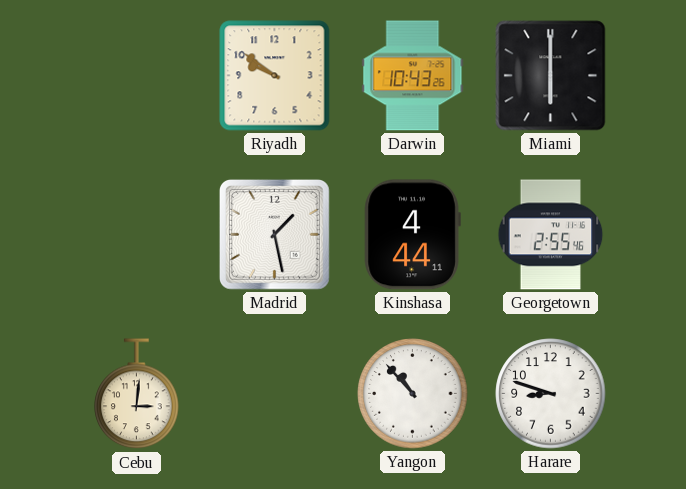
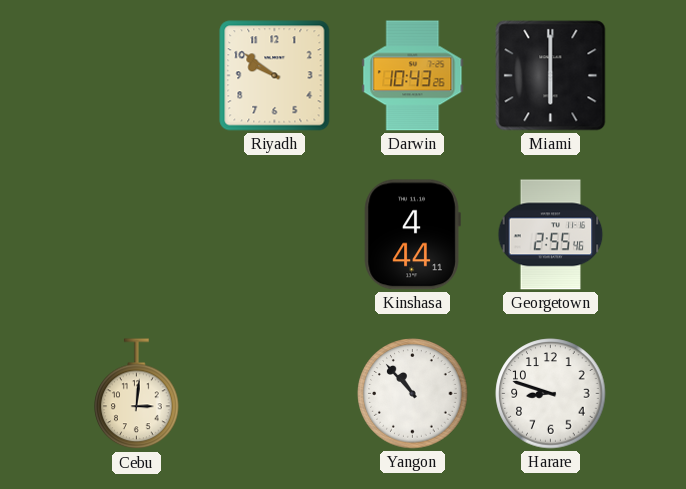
Madrid: 1:28 -> none
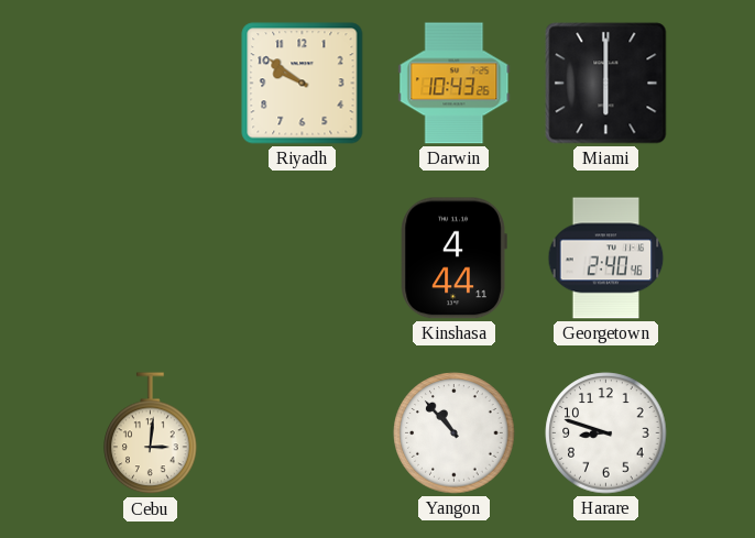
Georgetown: 2:55 -> 2:40
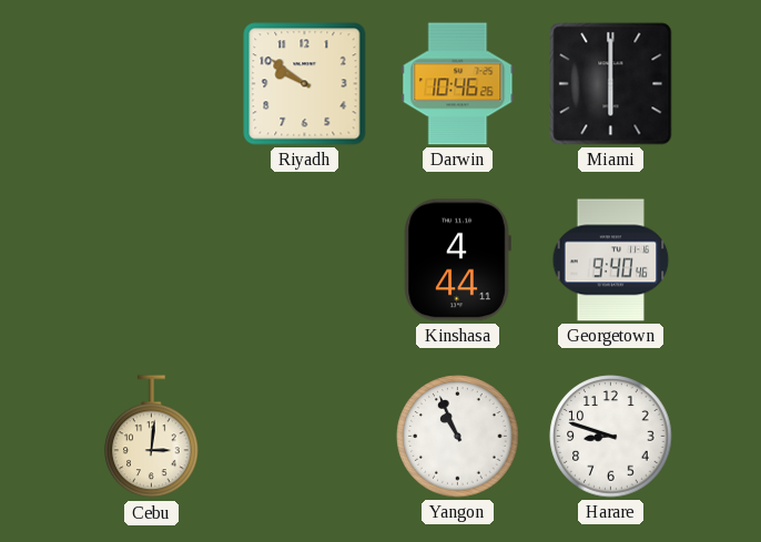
Darwin: 10:43 -> 10:46
Georgetown: 2:40 -> 9:40
Yangon: 10:53 -> 10:56
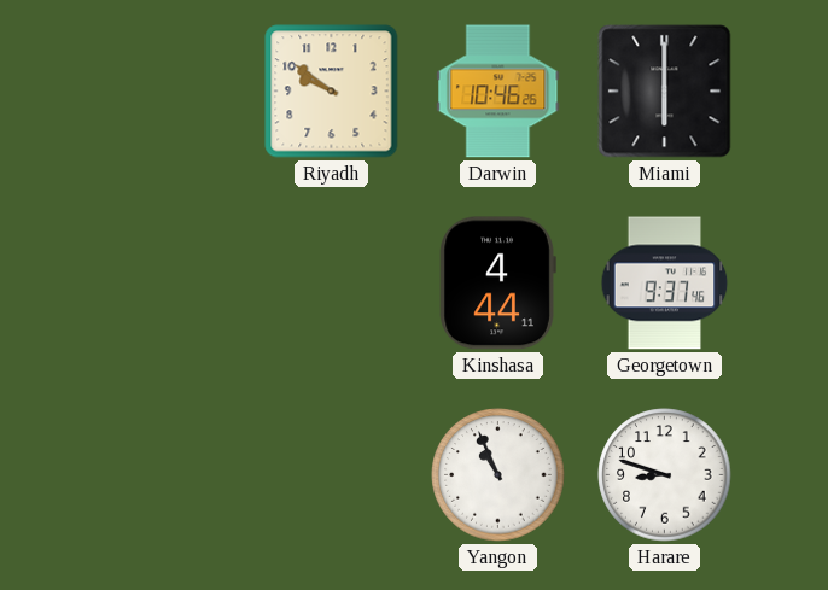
Georgetown: 9:40 -> 9:37
Cebu: 3:01 -> none
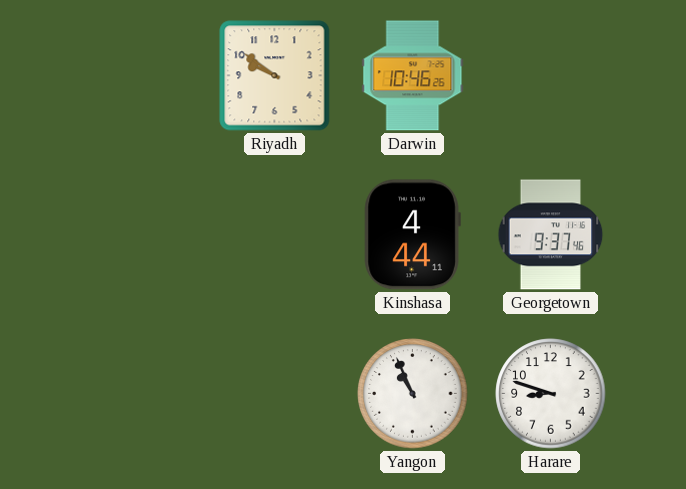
Miami: 6:00 -> none
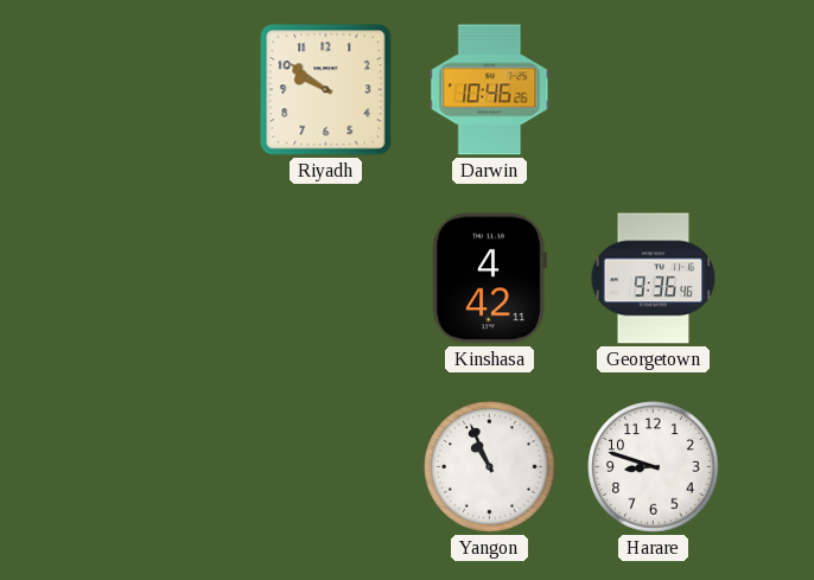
Kinshasa: 4:44 -> 4:42
Georgetown: 9:37 -> 9:36
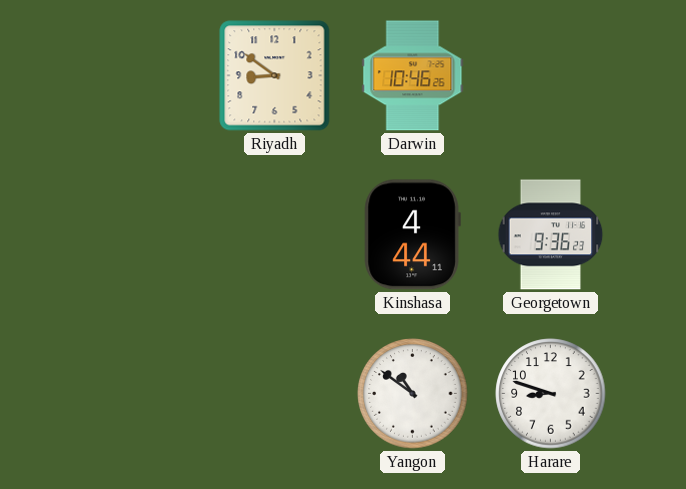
Riyadh: 9:51 -> 8:51
Kinshasa: 4:42 -> 4:44
Georgetown: 9:36:46 -> 9:36:23
Yangon: 10:56 -> 10:51
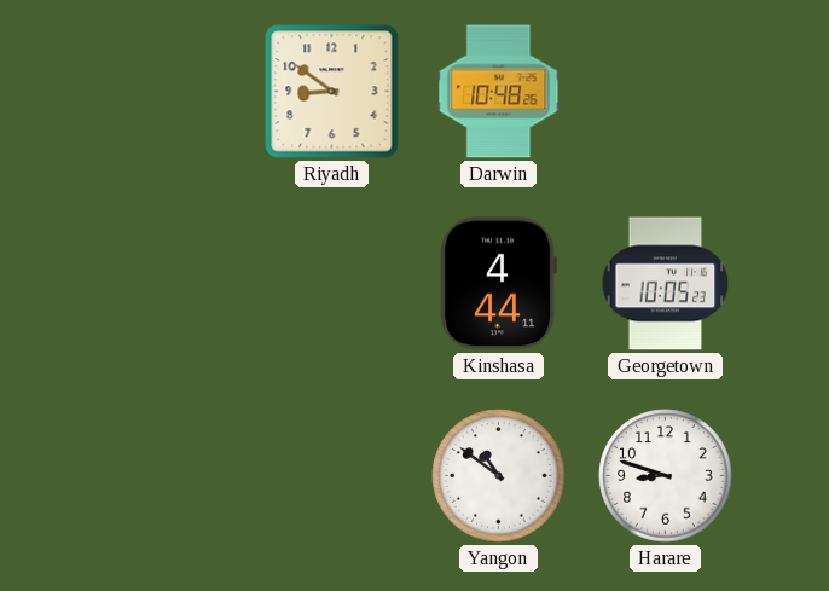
Darwin: 10:46 -> 10:48
Georgetown: 9:36 -> 10:05
